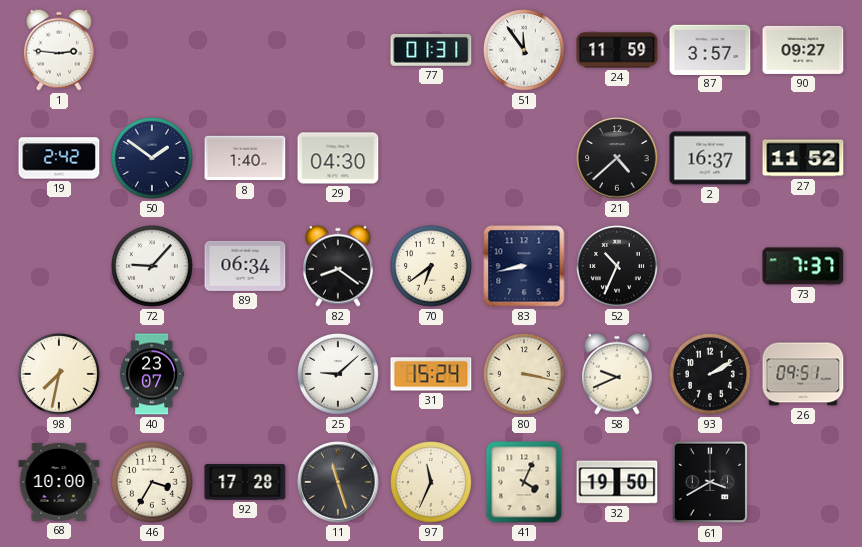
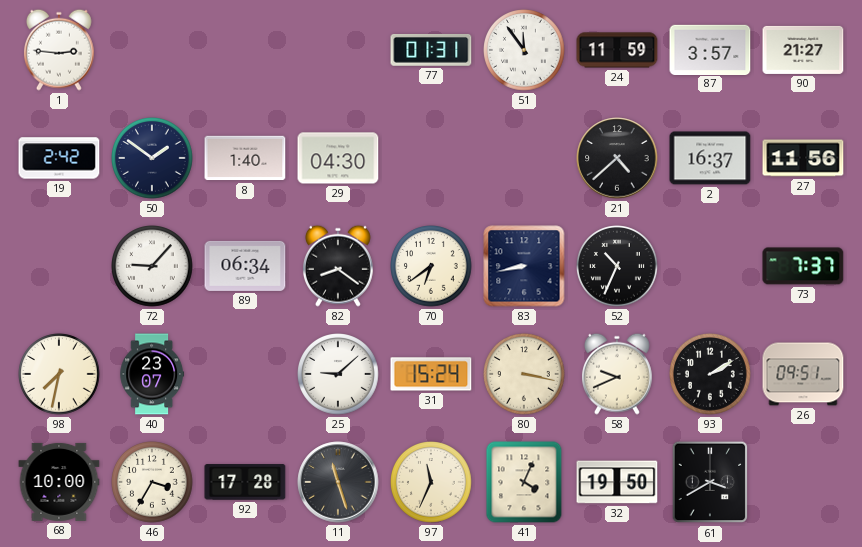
90: 09:27 -> 21:27
27: 11:52 -> 11:56
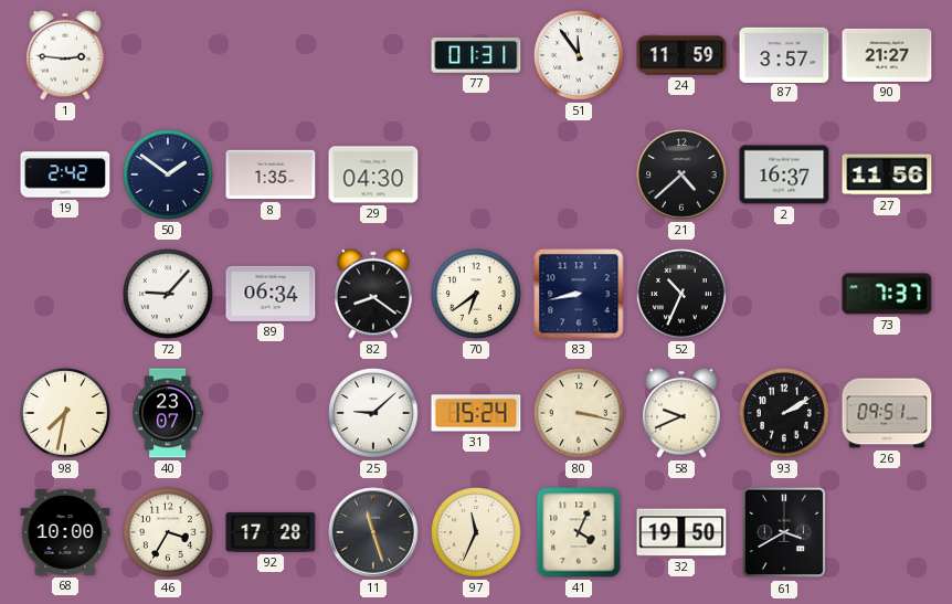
8: 1:40 -> 1:35
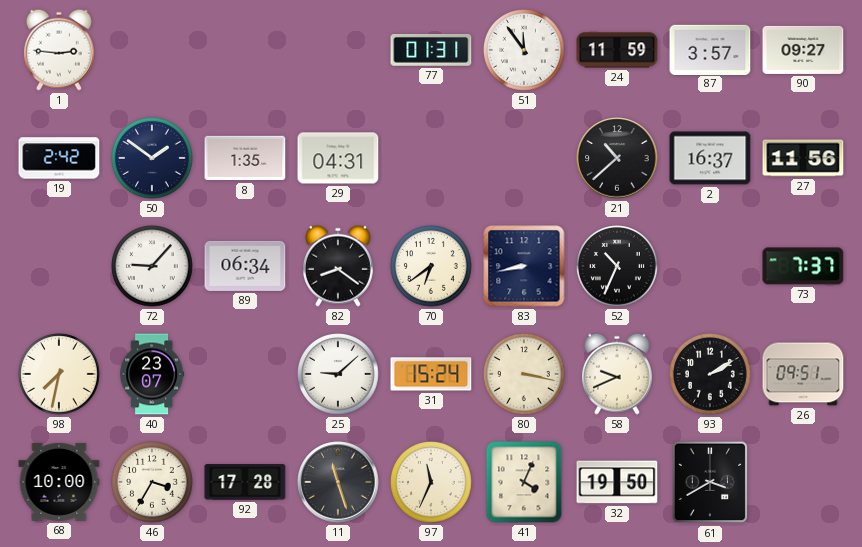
90: 21:27 -> 09:27
29: 04:30 -> 04:31
21: 4:38 -> 10:38
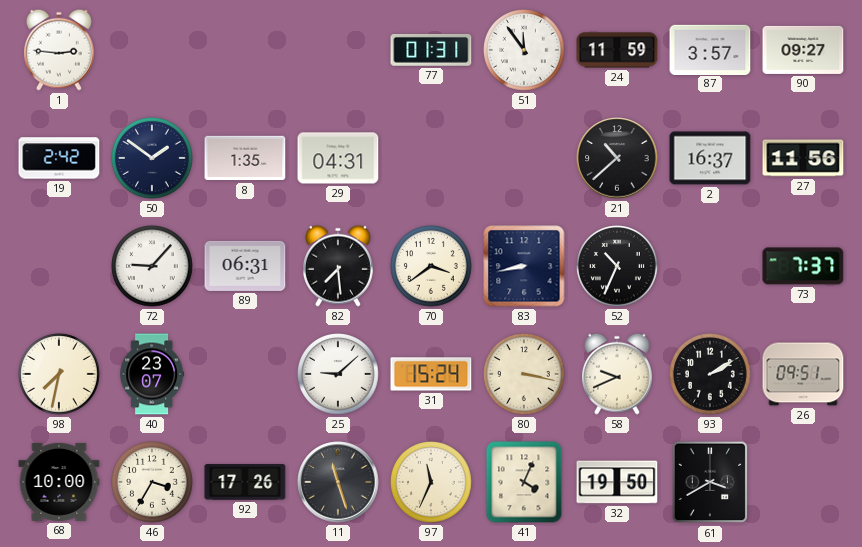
89: 06:34 -> 06:31
82: 8:21 -> 7:29
70: 6:39 -> 3:39
92: 17:28 -> 17:26
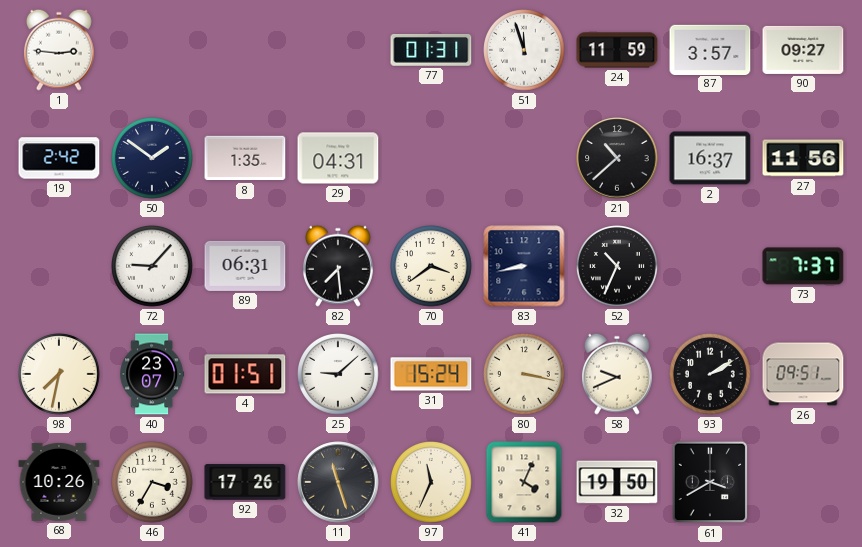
51: 11:54 -> 11:57
4: none -> 01:51
68: 10:00 -> 10:26
